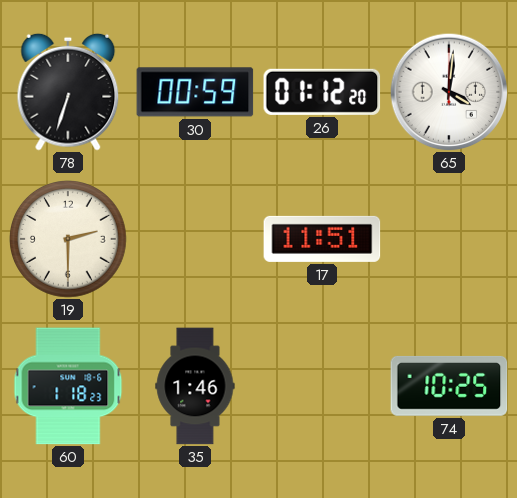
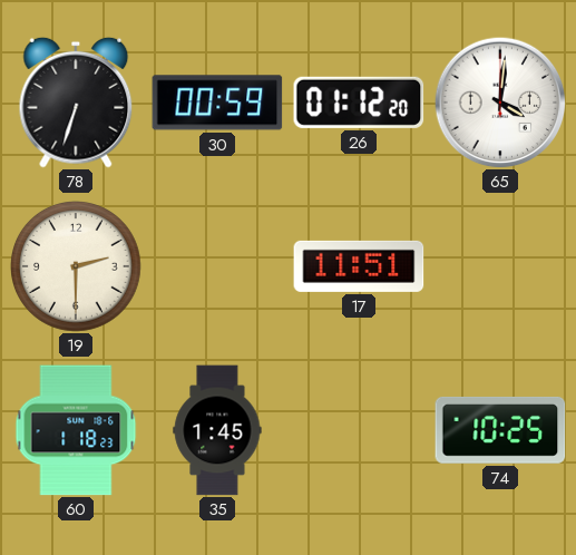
35: 1:46 -> 1:45
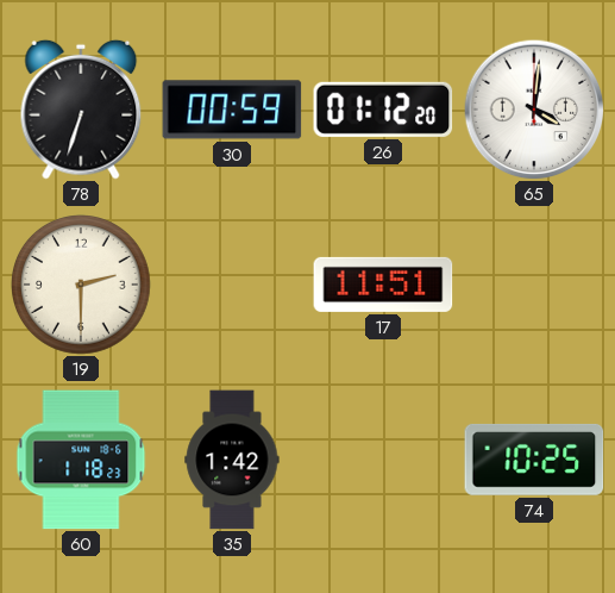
35: 1:45 -> 1:42
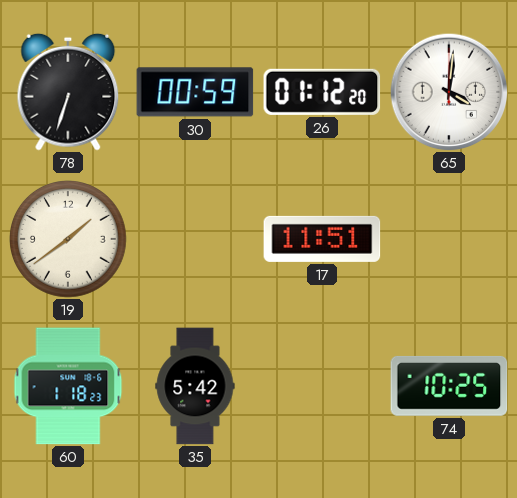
19: 2:30 -> 1:39
35: 1:42 -> 5:42
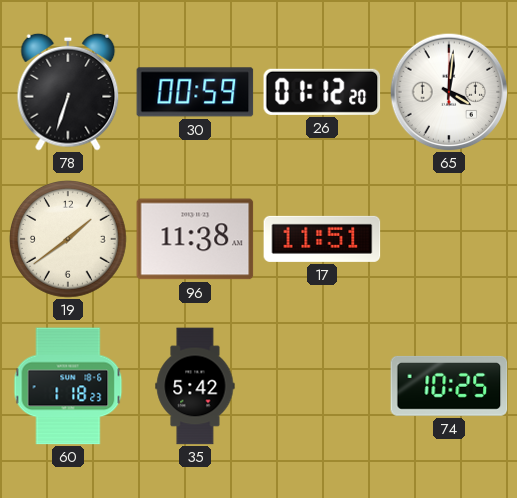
96: none -> 11:38
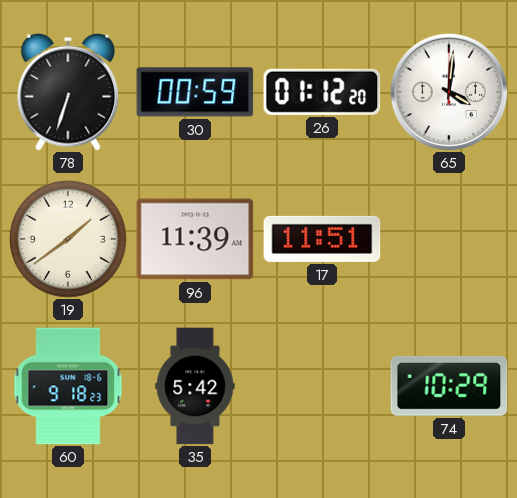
96: 11:38 -> 11:39
60: 1:18 -> 9:18
74: 10:25 -> 10:29
